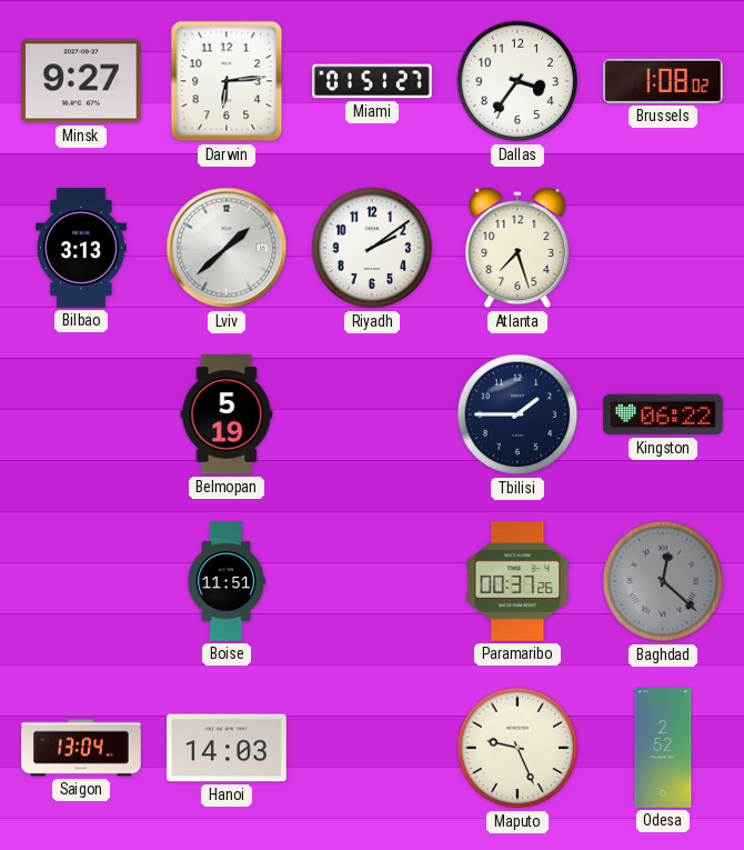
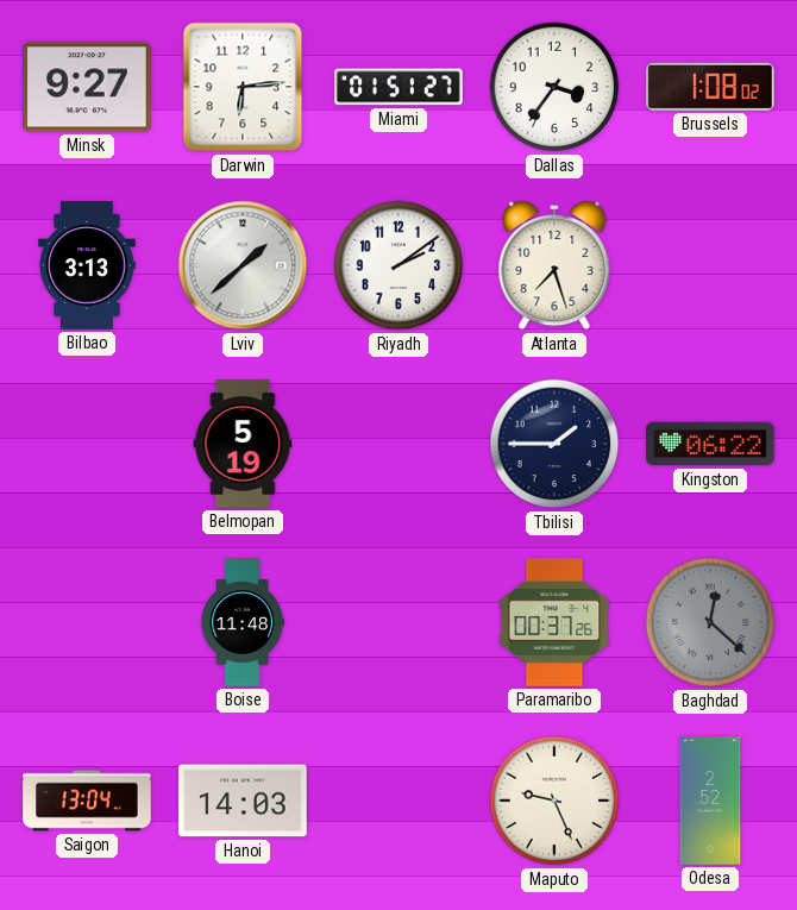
Boise: 11:51 -> 11:48
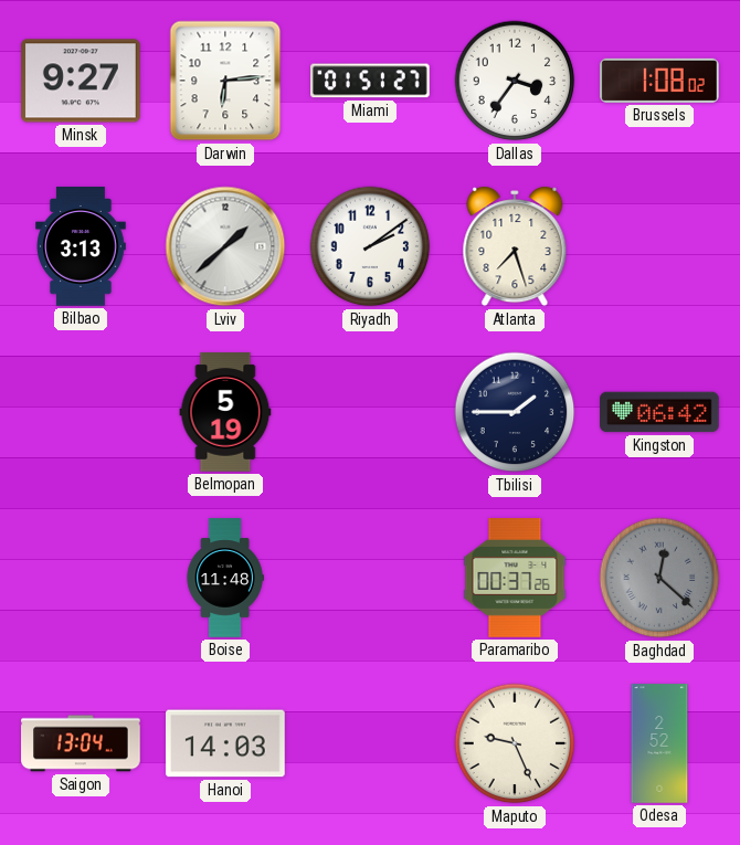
Kingston: 06:22 -> 06:42
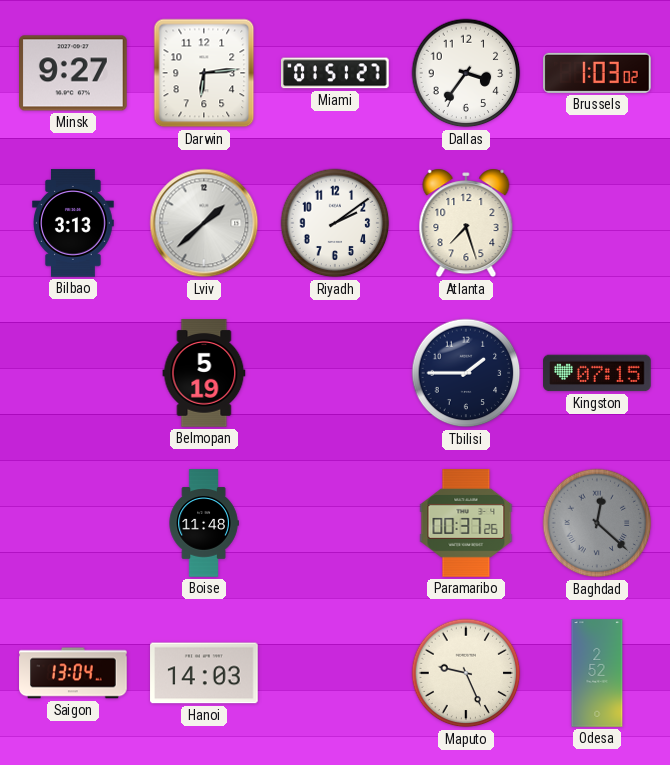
Brussels: 1:08 -> 1:03
Kingston: 06:42 -> 07:15
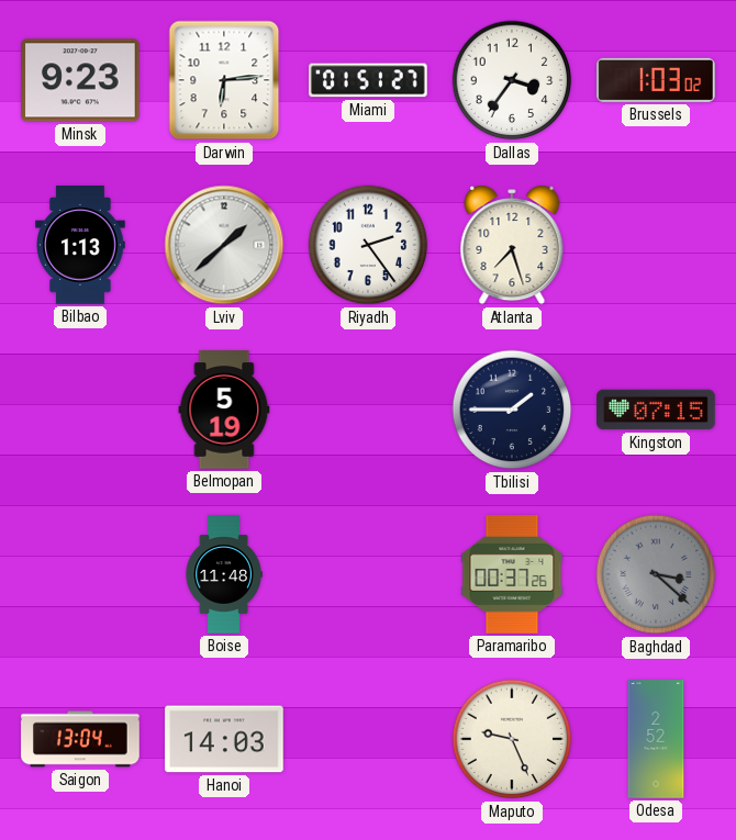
Minsk: 9:27 -> 9:23
Bilbao: 3:13 -> 1:13
Riyadh: 2:09 -> 2:24
Baghdad: 12:22 -> 3:22
